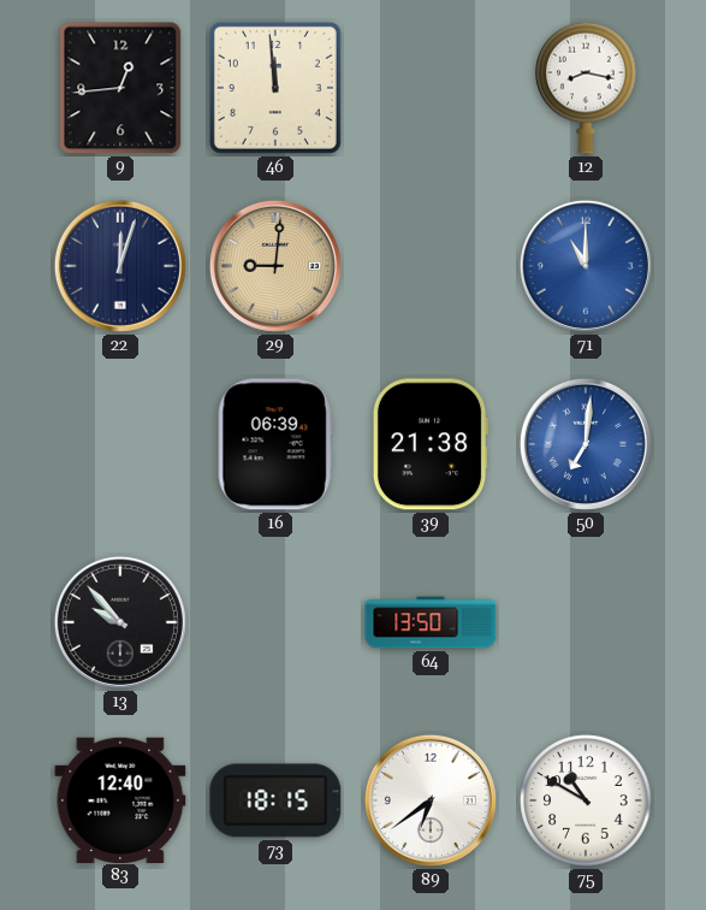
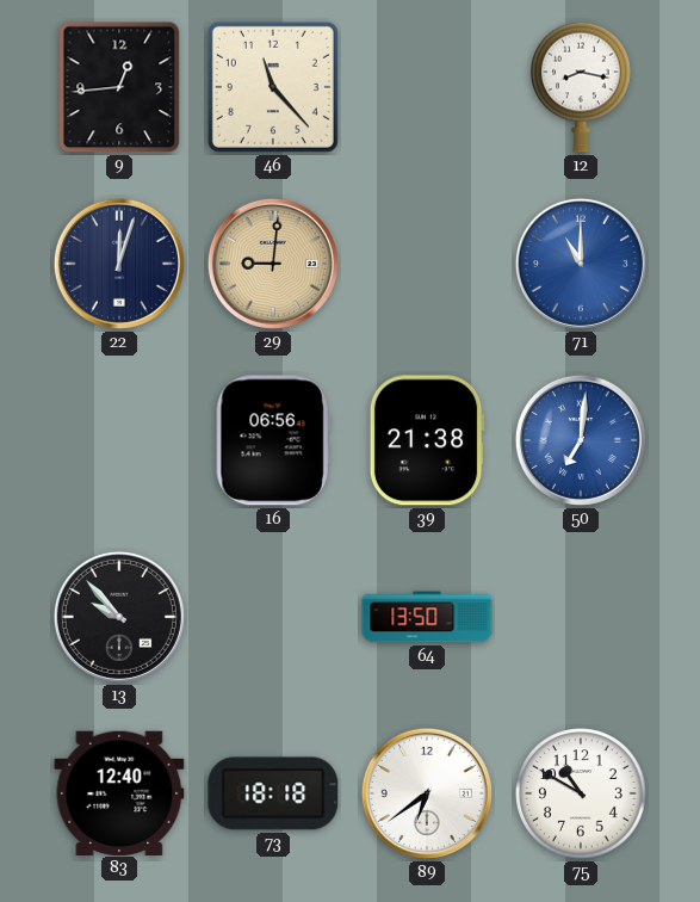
46: 11:59 -> 11:23
16: 06:39 -> 06:56
73: 18:15 -> 18:18
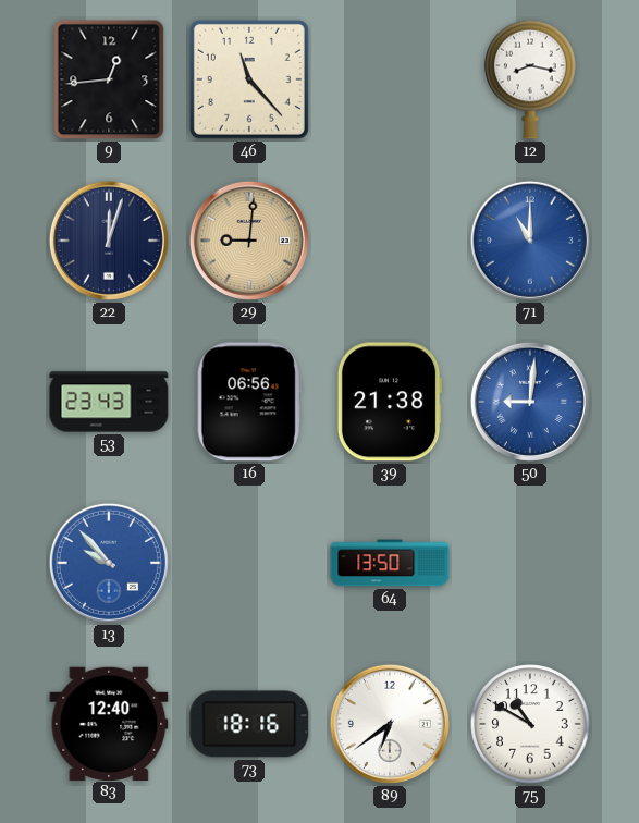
53: none -> 23:43
50: 7:01 -> 9:01
13 dial: black -> blue
73: 18:18 -> 18:16
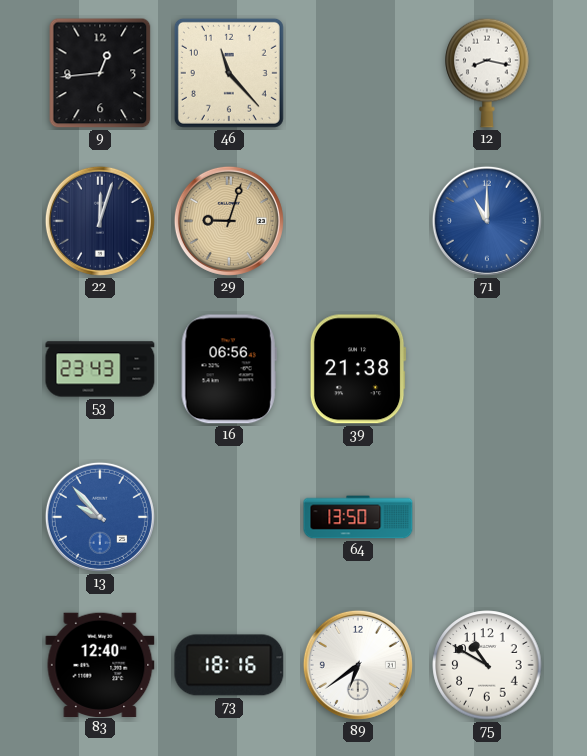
29: 9:01 -> 9:03
50: 9:01 -> none
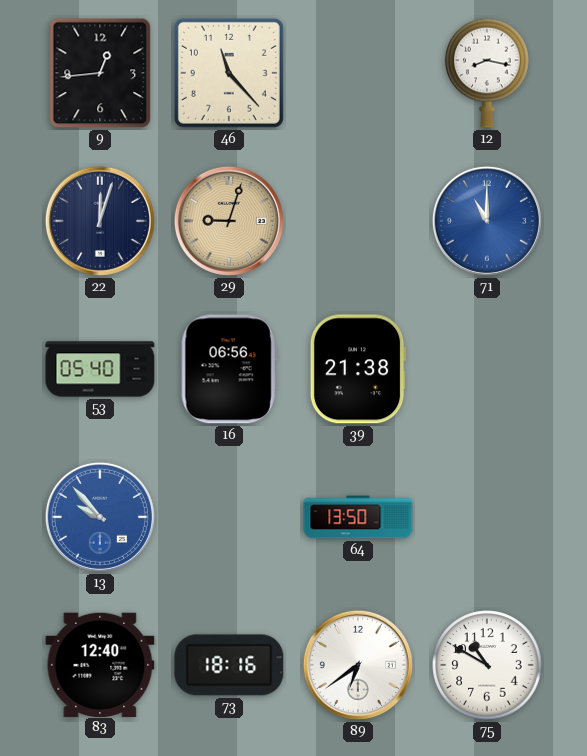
53: 23:43 -> 05:40
